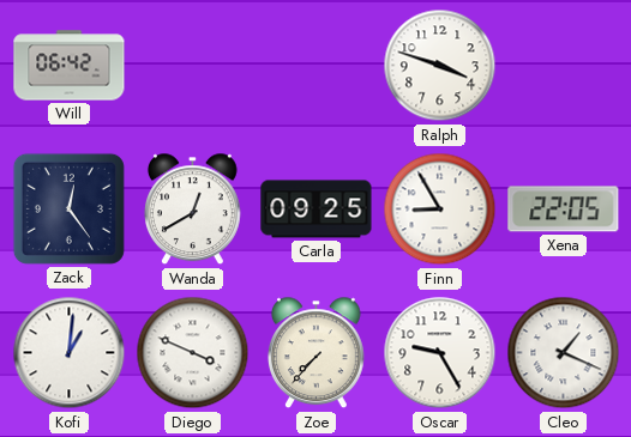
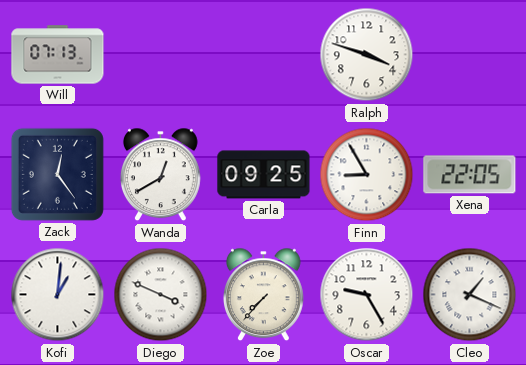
Will: 06:42 -> 07:13
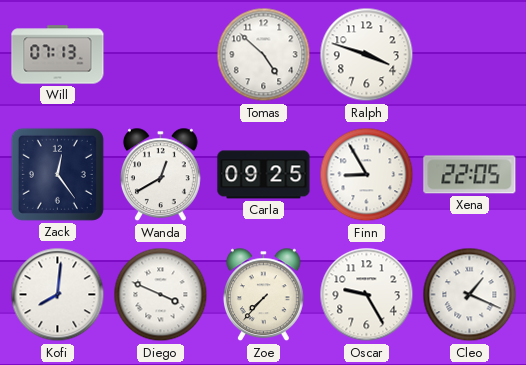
Tomas: none -> 4:52
Kofi: 1:01 -> 8:01
